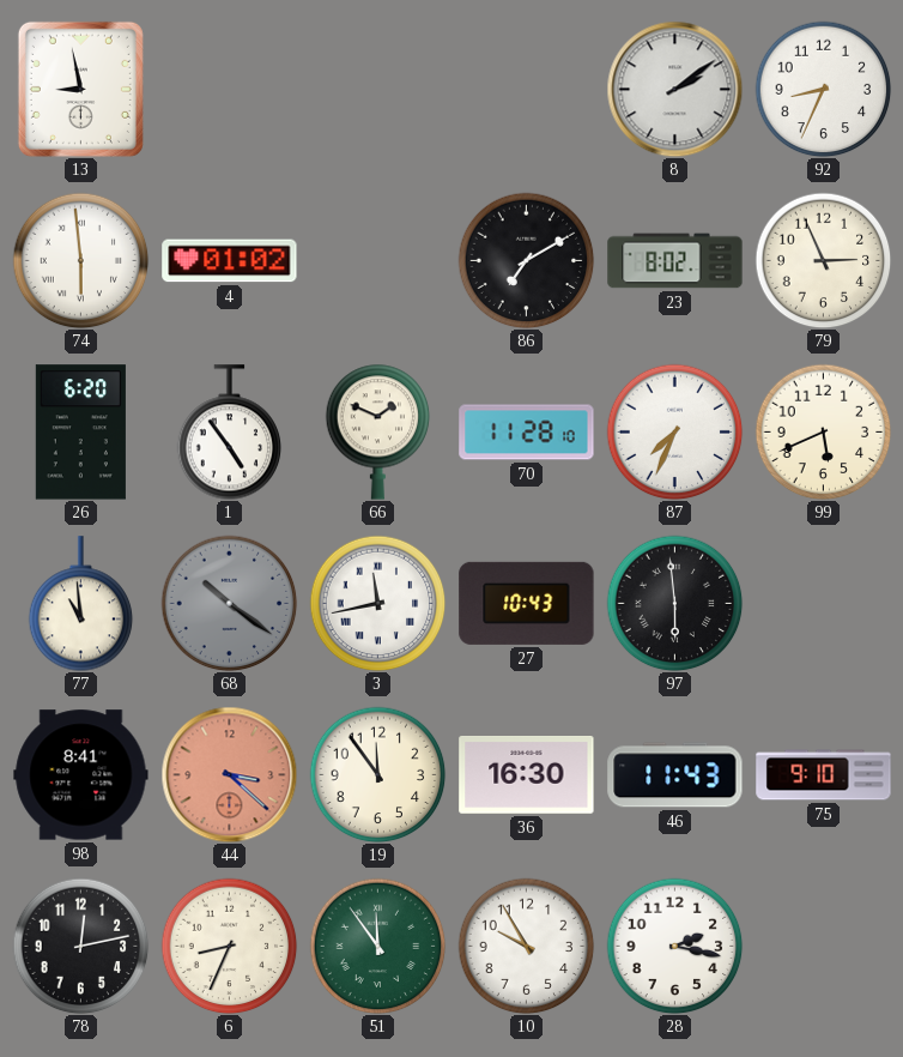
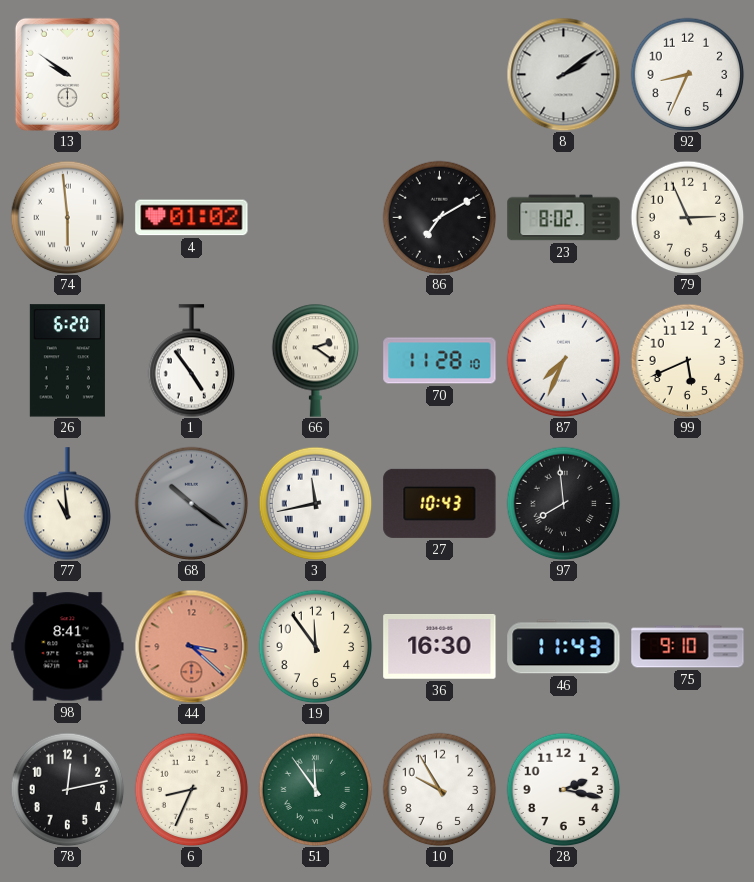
13: 8:58 -> 9:51
66: 1:49 -> 2:21
97: 5:59 -> 7:59
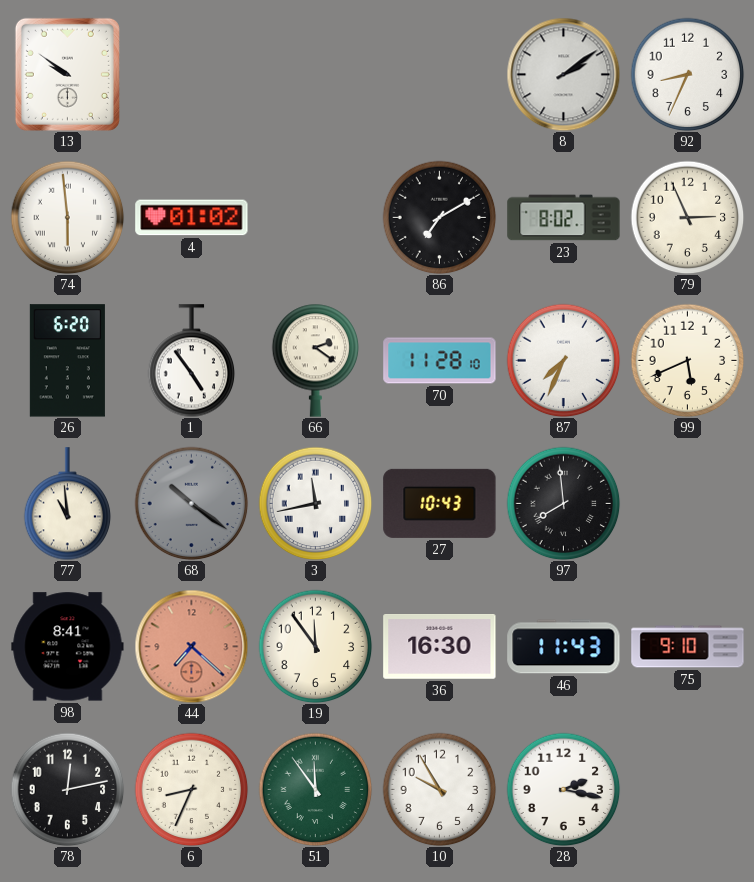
44: 3:22 -> 7:22
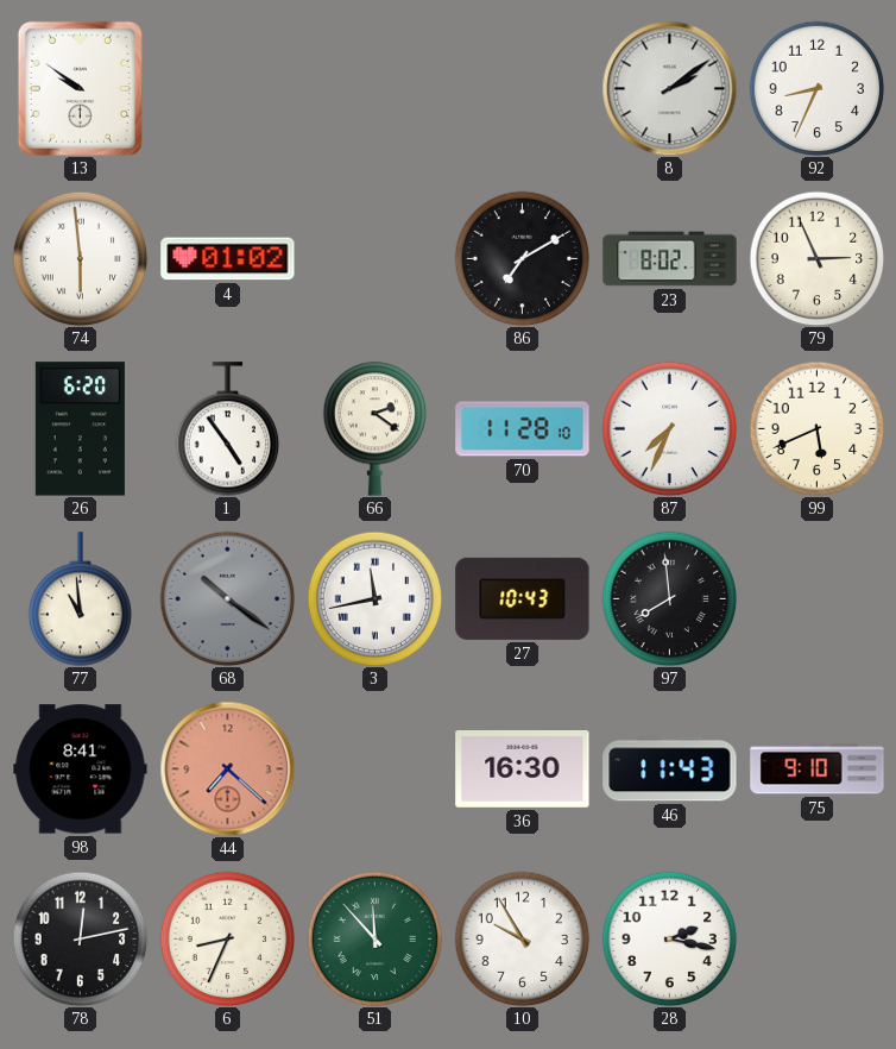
19: 11:54 -> none
51: 11:54 -> 11:53
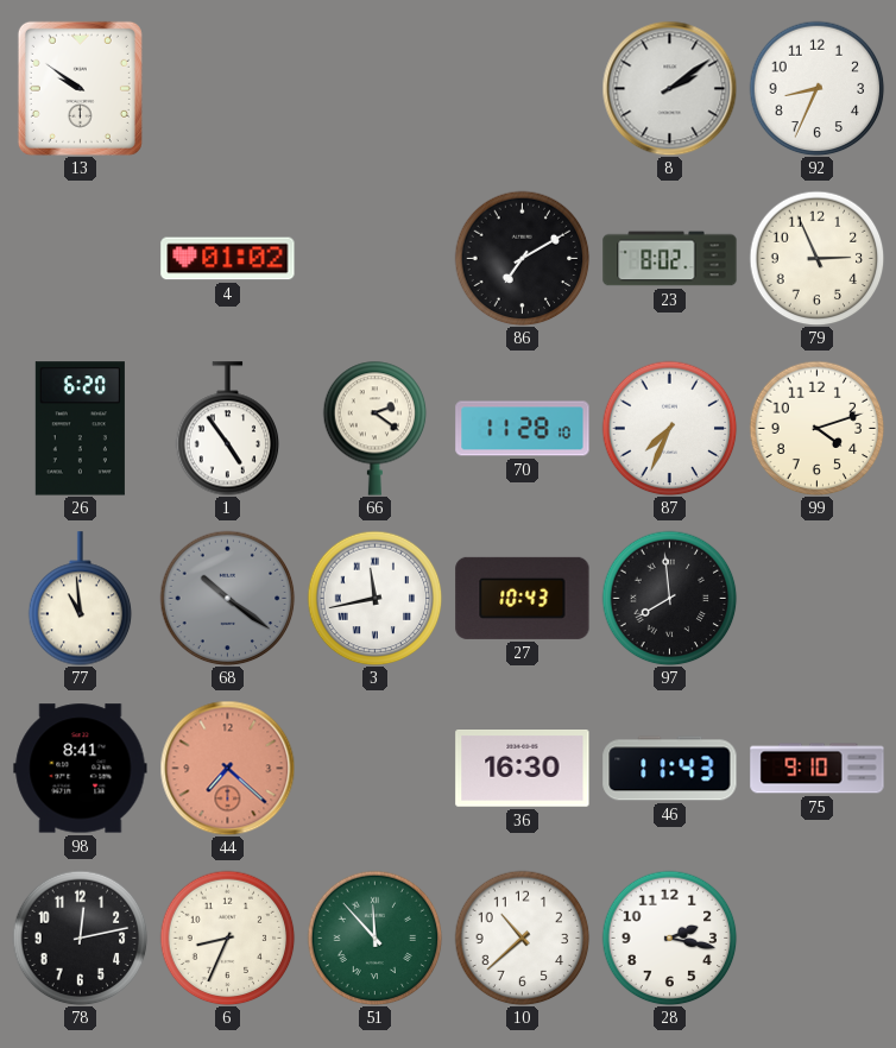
74: 5:59 -> none
99: 5:41 -> 4:12
10: 9:55 -> 10:38
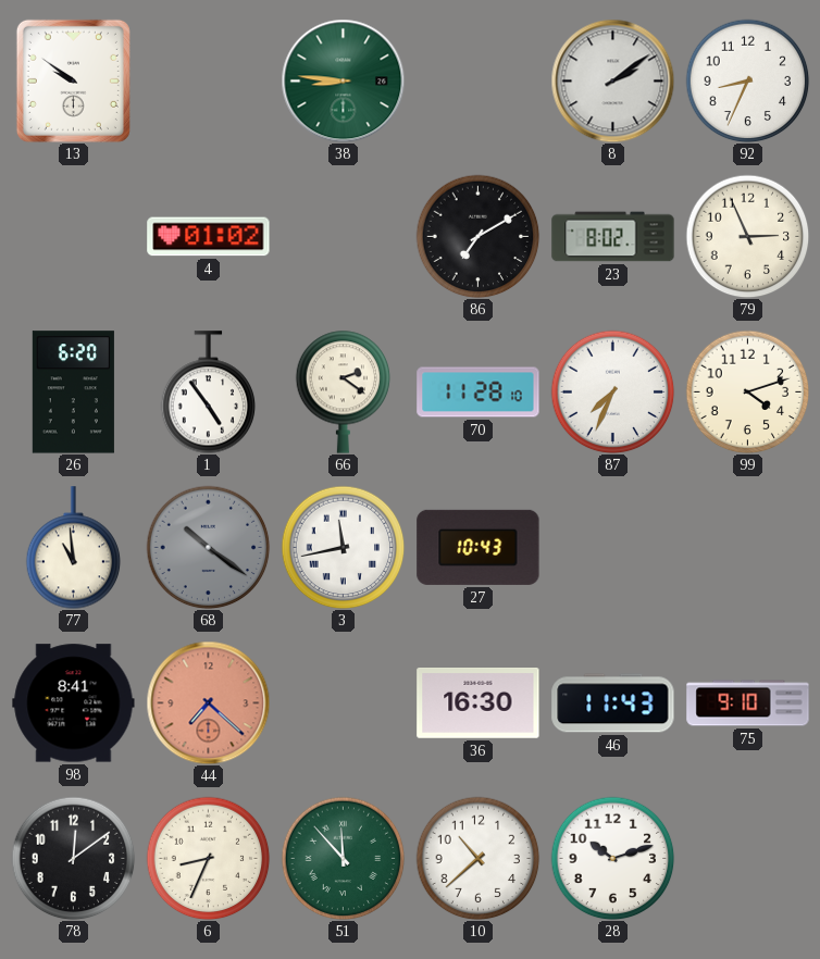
38: none -> 8:46
97: 7:59 -> none
78: 12:13 -> 12:09
28: 2:17 -> 10:12
